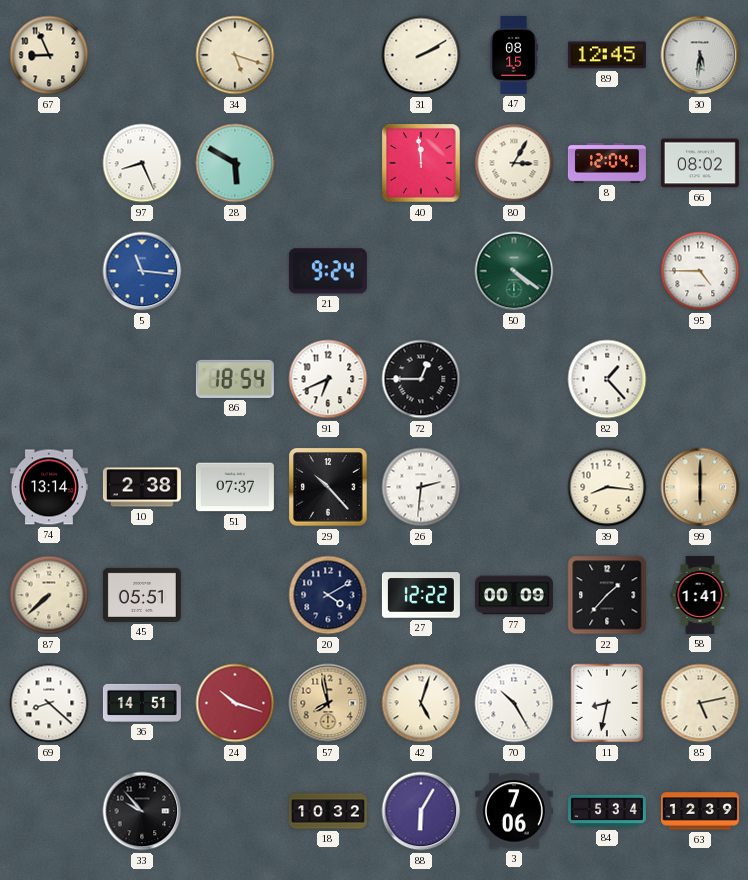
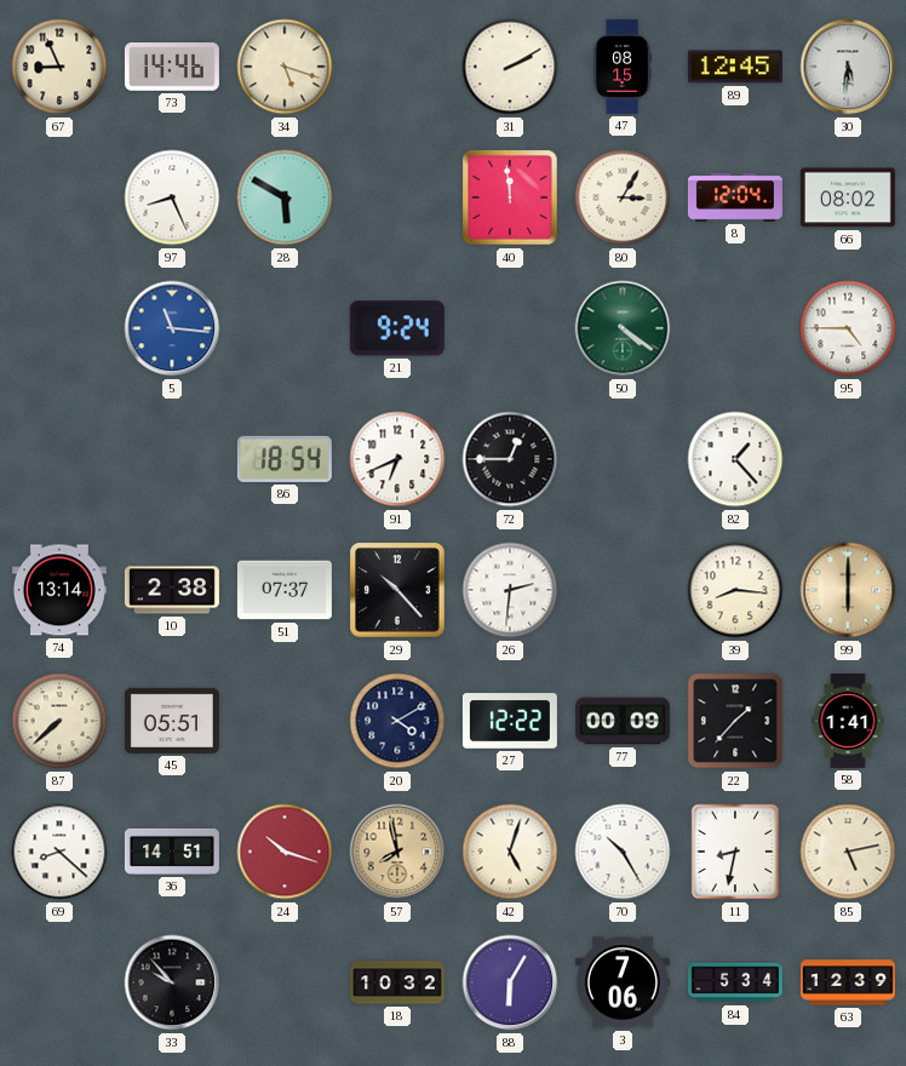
73: none -> 14:46
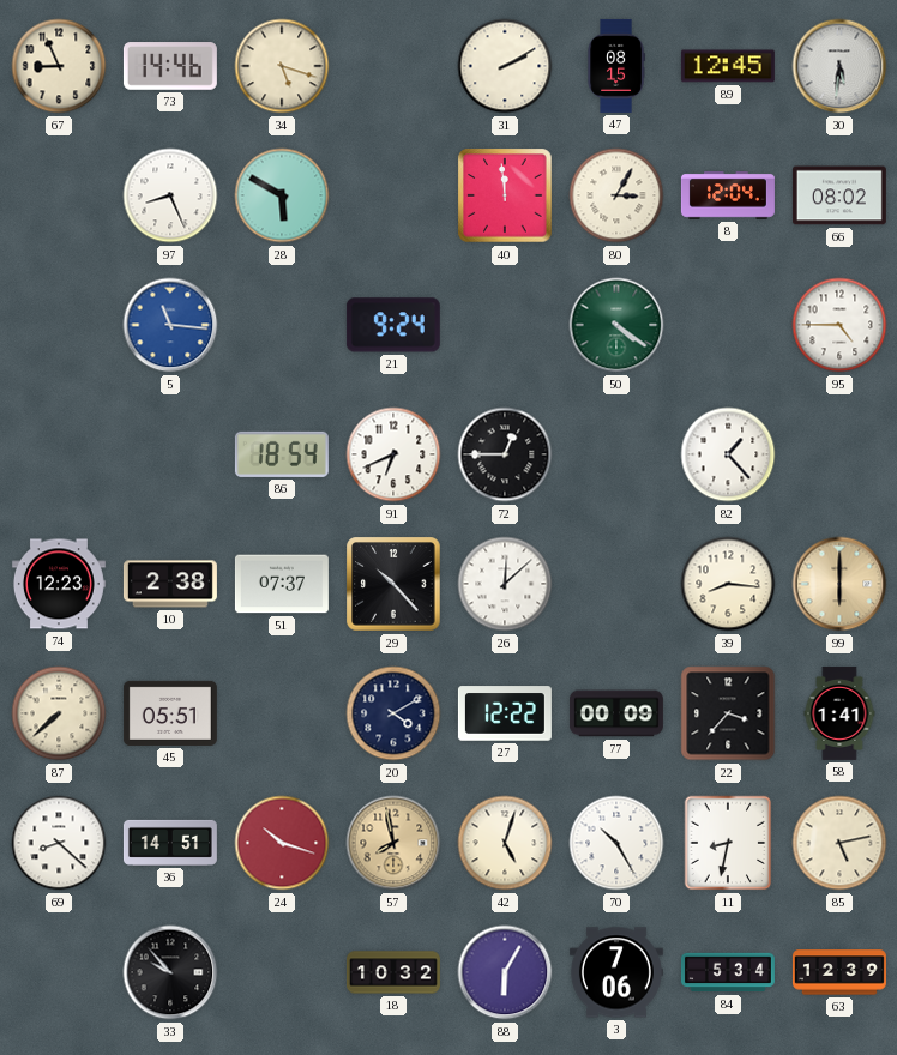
74: 13:14 -> 12:23
26: 2:31 -> 12:08
22: 1:37 -> 3:37
